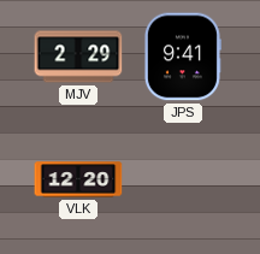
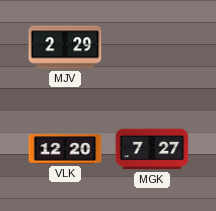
JPS: 9:41 -> none
MGK: none -> 7:27
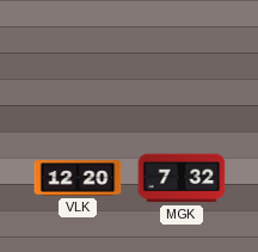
MJV: 2:29 -> none
MGK: 7:27 -> 7:32
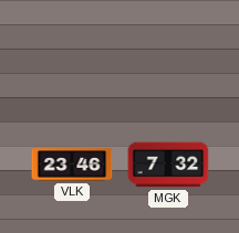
VLK: 12:20 -> 23:46
